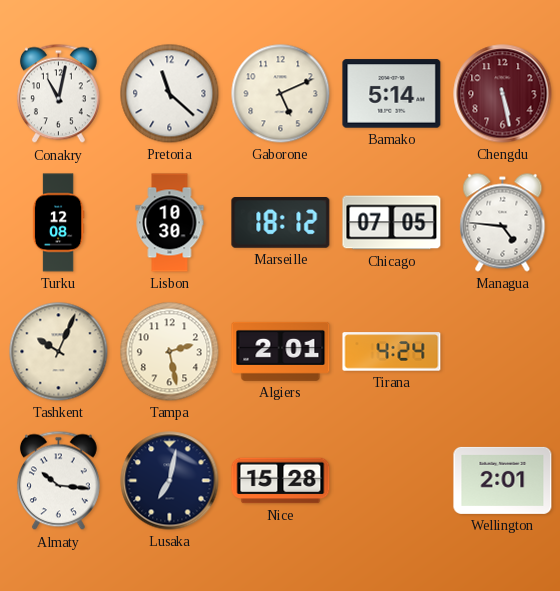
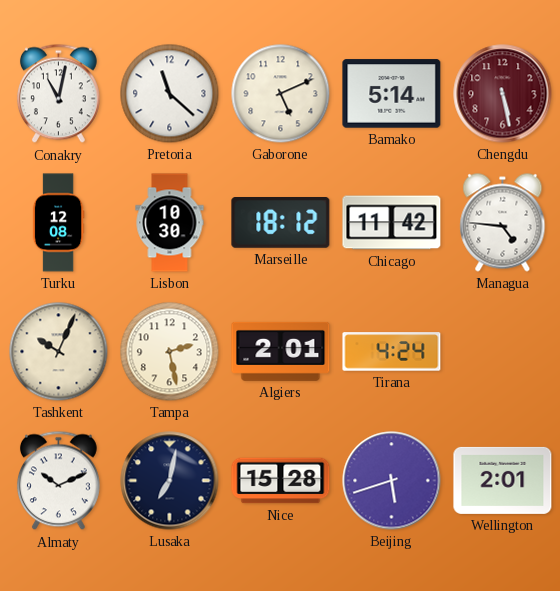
Chicago: 07:05 -> 11:42
Almaty: 10:16 -> 10:11
Beijing: none -> 5:42
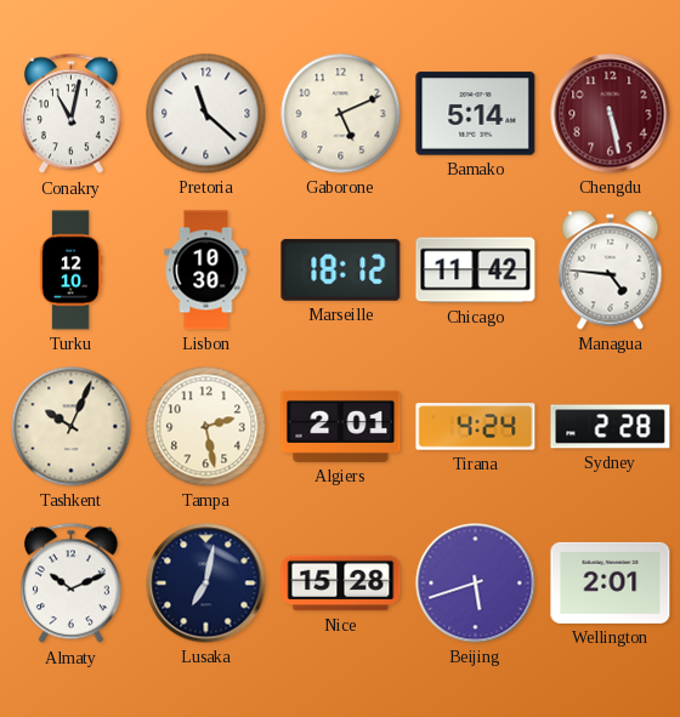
Turku: 12:08 -> 12:10
Sydney: none -> 2:28
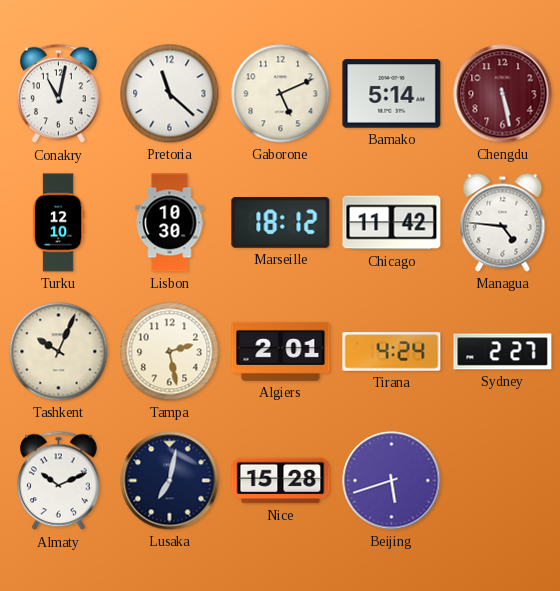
Sydney: 2:28 -> 2:27
Wellington: 2:01 -> none
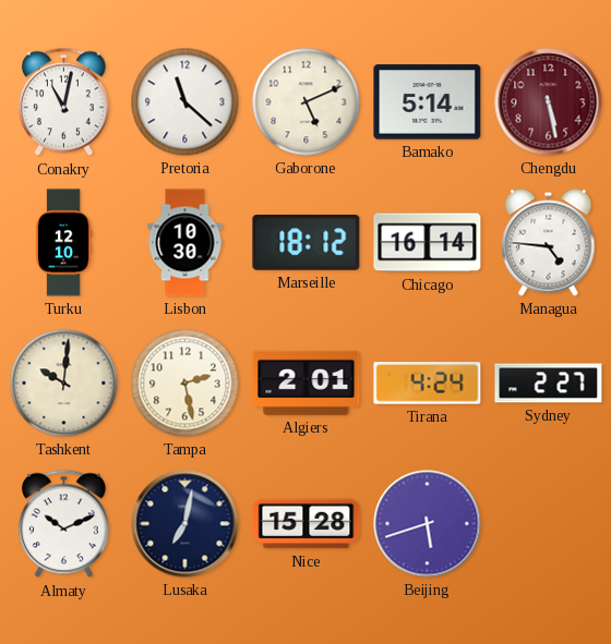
Chicago: 11:42 -> 16:14
Tashkent: 10:04 -> 10:01
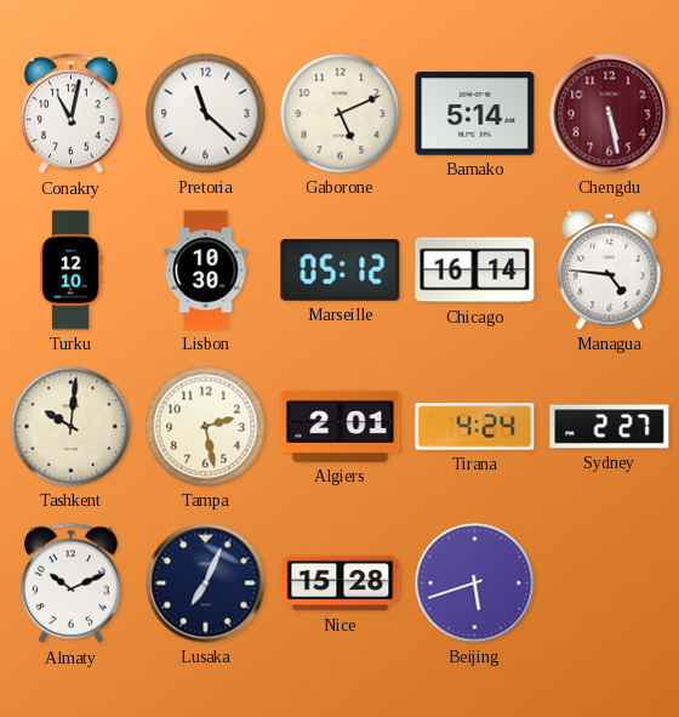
Marseille: 18:12 -> 05:12
Lusaka: 7:02 -> 7:04
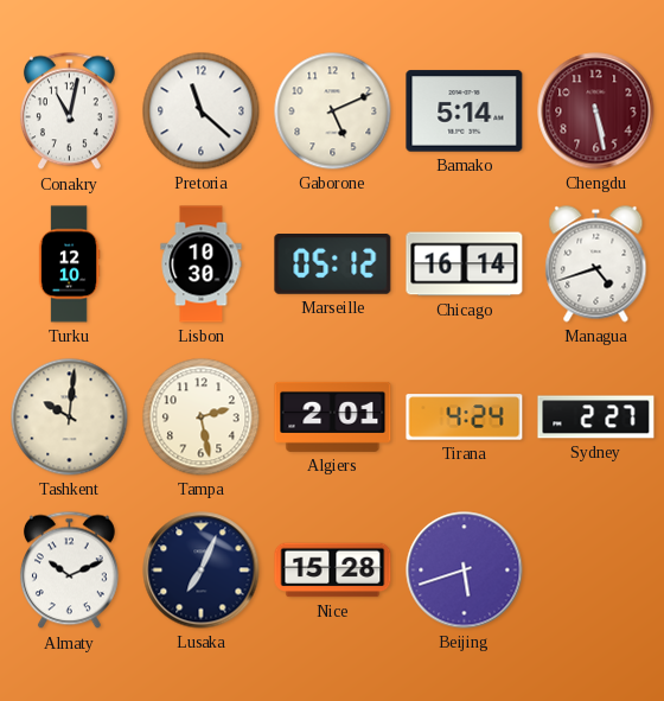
Managua: 4:46 -> 4:42
